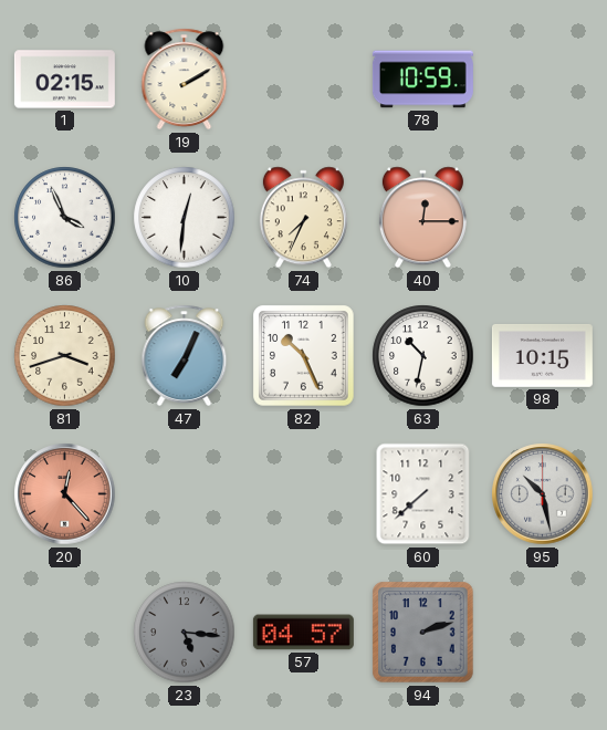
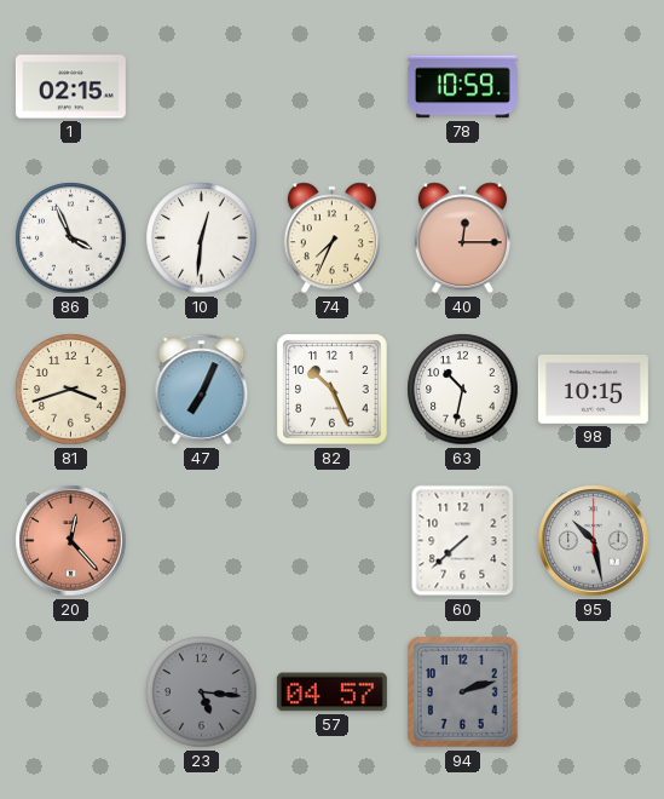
19: 2:10 -> none
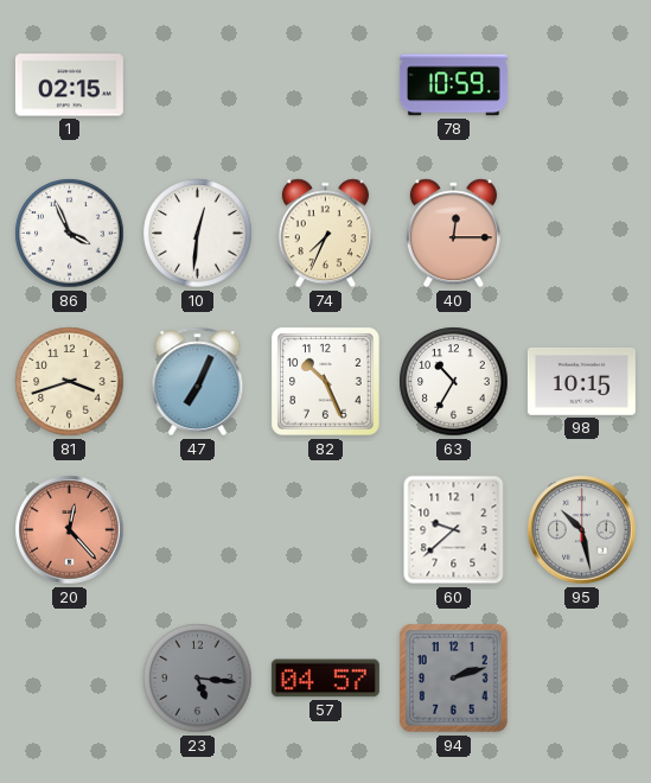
63: 10:32 -> 10:35
60: 7:38 -> 9:38
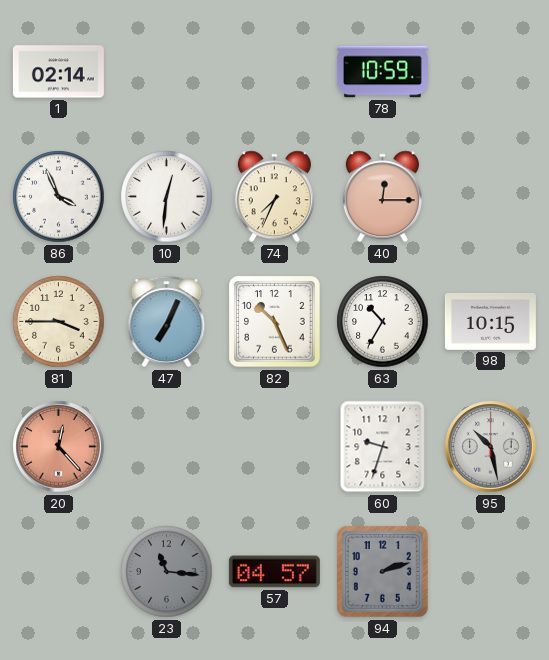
1: 02:15 -> 02:14
81: 3:42 -> 3:45
60: 9:38 -> 9:33
23: 5:16 -> 11:16
